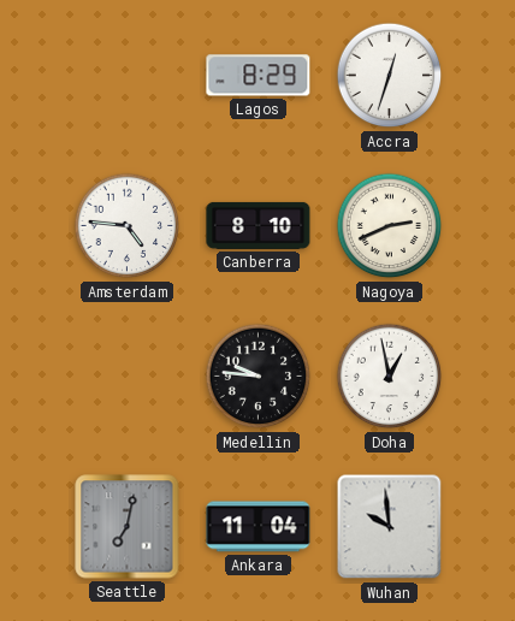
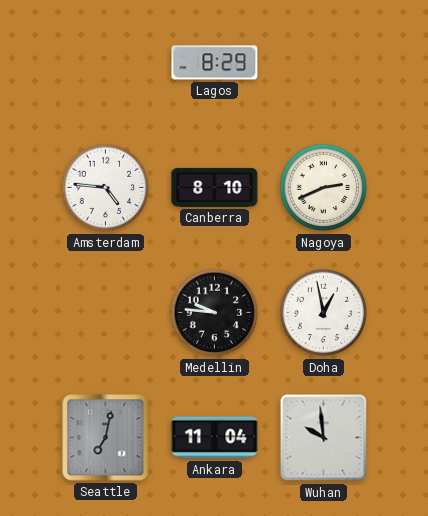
Accra: 12:33 -> none
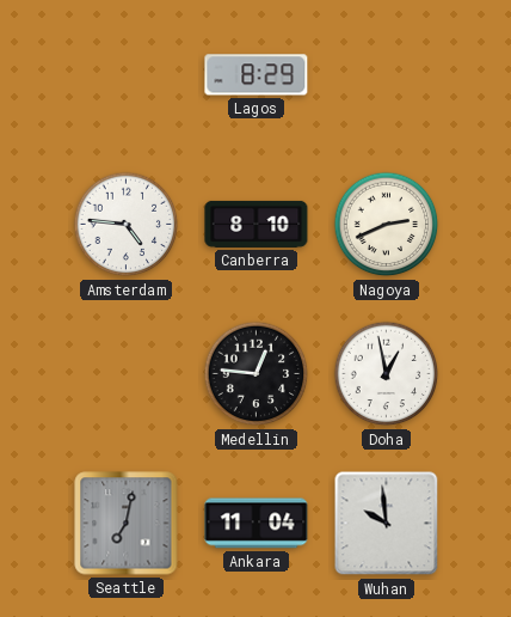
Medellin: 9:46 -> 12:46
